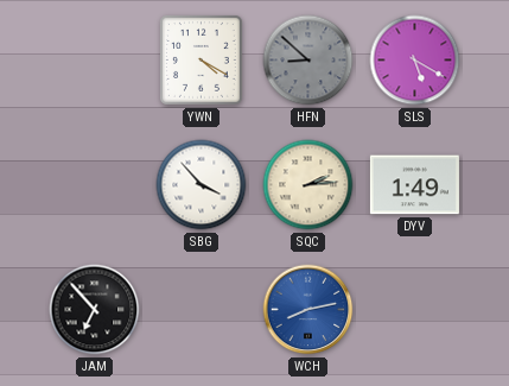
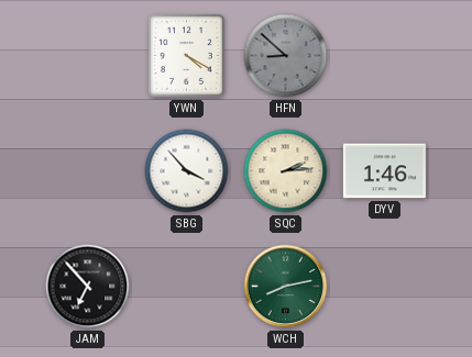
SLS: 5:20 -> none
DYV: 1:49 -> 1:46
WCH dial: blue -> green
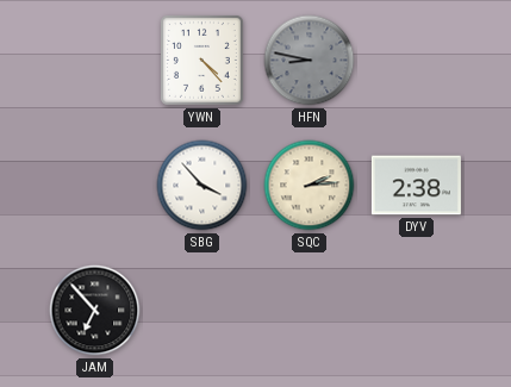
YWN: 4:20 -> 4:23
HFN: 8:52 -> 8:47
DYV: 1:46 -> 2:38
WCH: 8:13 -> none
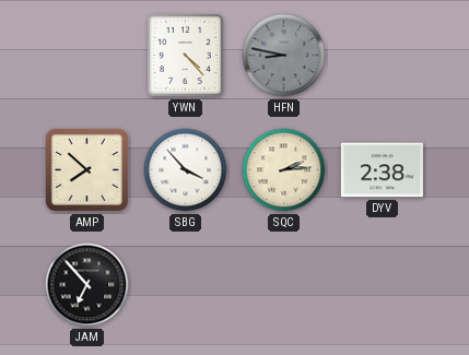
AMP: none -> 7:52
